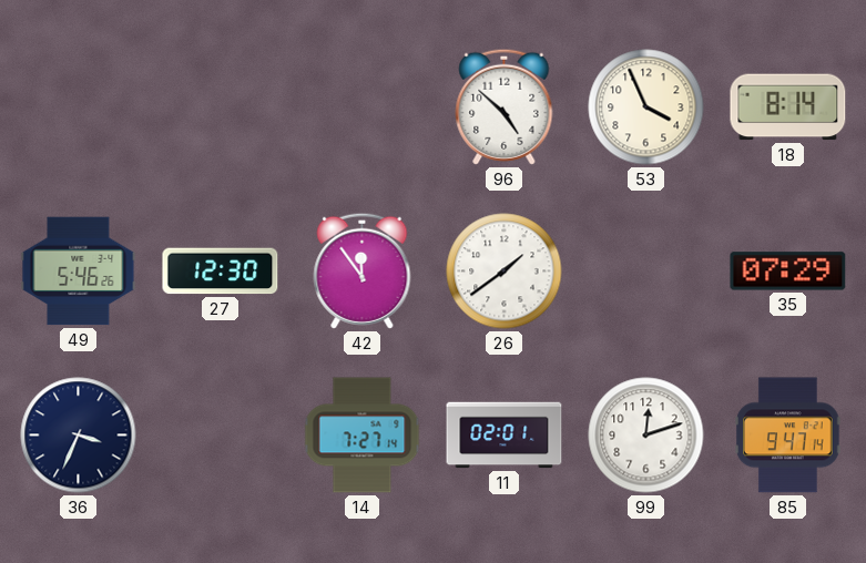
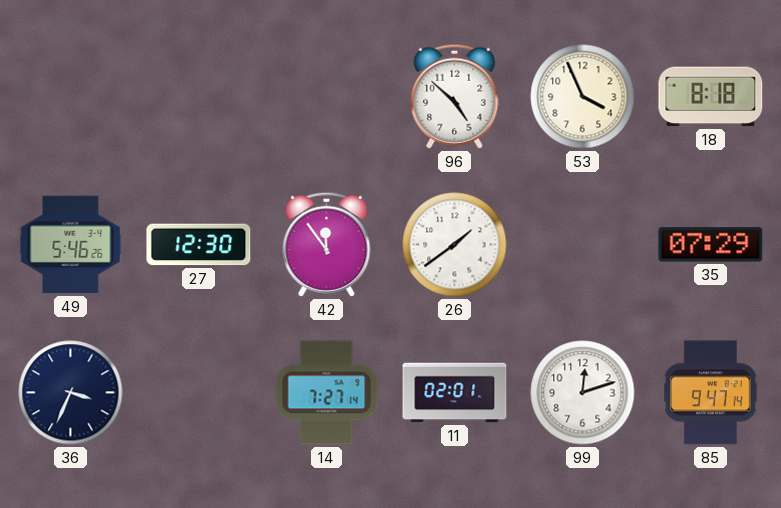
18: 8:14 -> 8:18
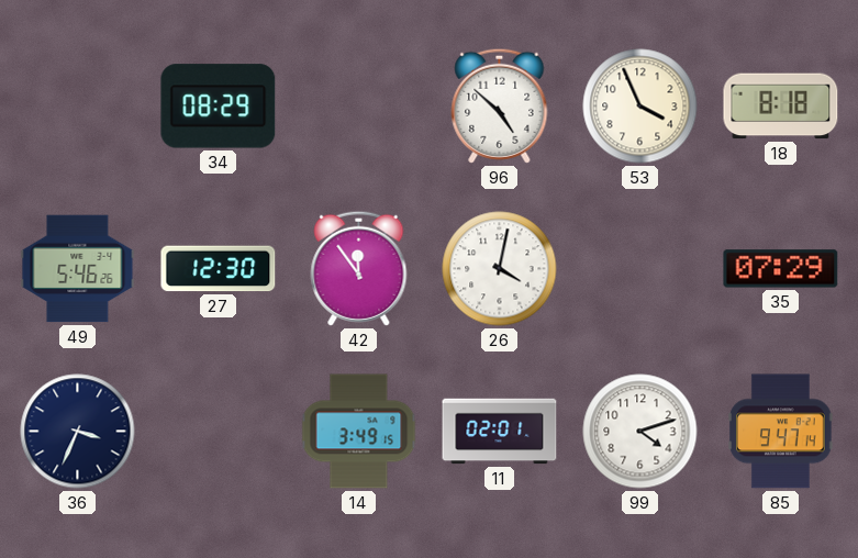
34: none -> 08:29
26: 1:39 -> 4:02
14: 7:27 -> 3:49
99: 12:12 -> 4:12
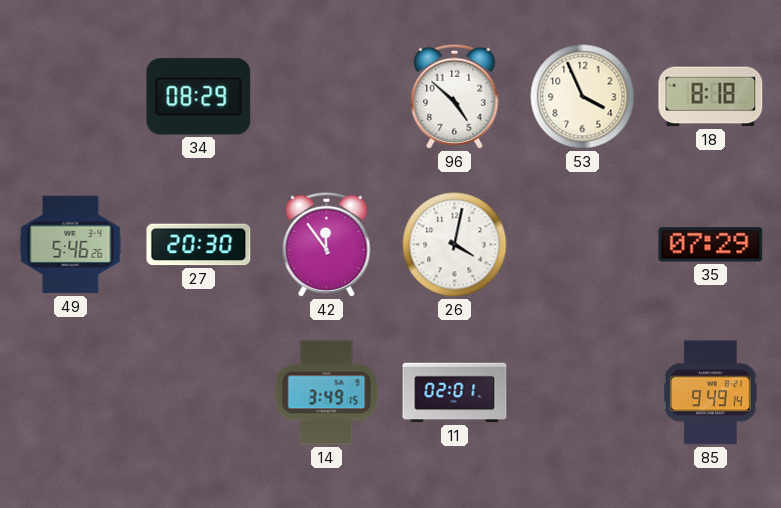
27: 12:30 -> 20:30
36: 3:34 -> none
99: 4:12 -> none
85: 9:47 -> 9:49
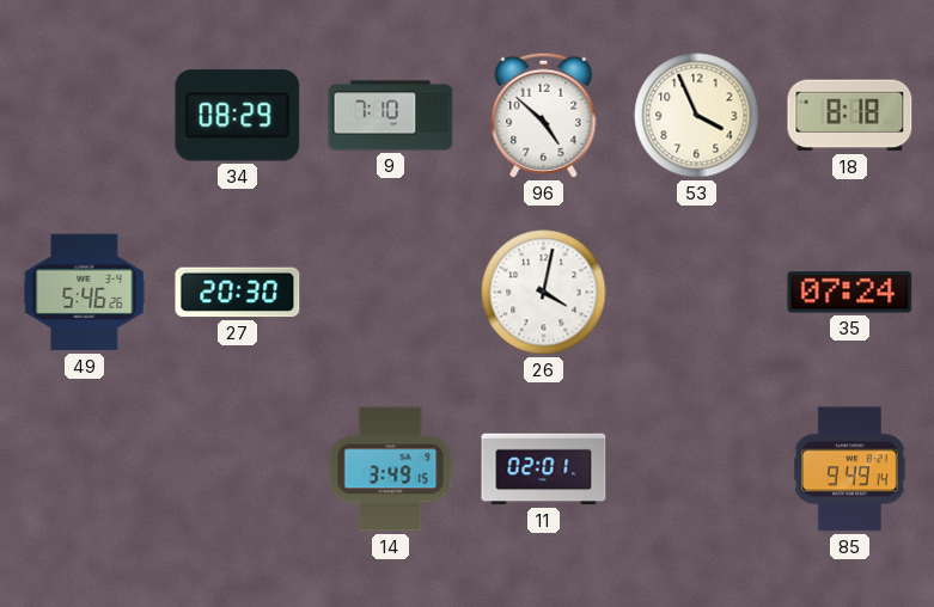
9: none -> 7:10
42: 11:54 -> none
35: 07:29 -> 07:24
